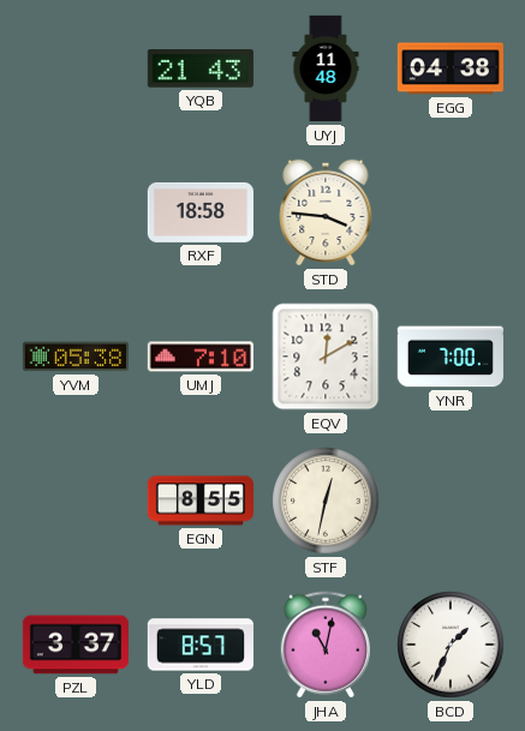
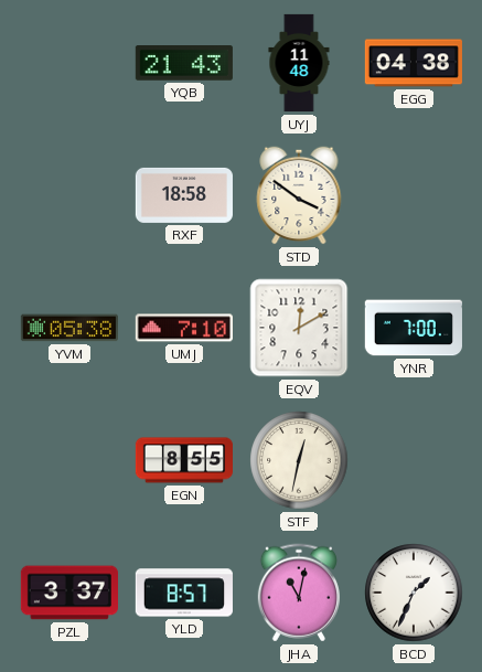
STD: 3:46 -> 3:51
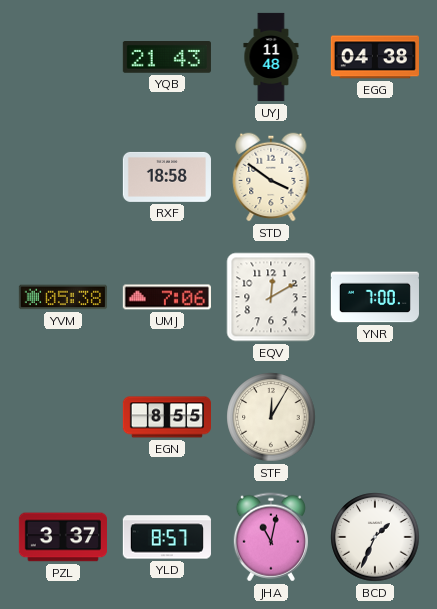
UMJ: 7:10 -> 7:06
STF: 12:32 -> 12:05
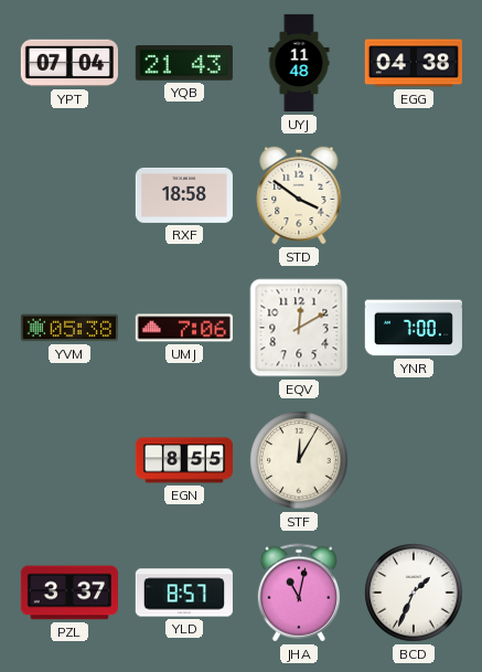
YPT: none -> 07:04
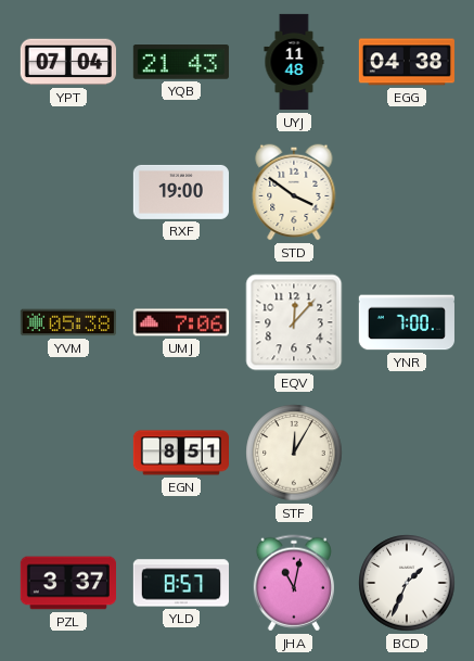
RXF: 18:58 -> 19:00
EQV: 12:10 -> 12:07
EGN: 8:55 -> 8:51
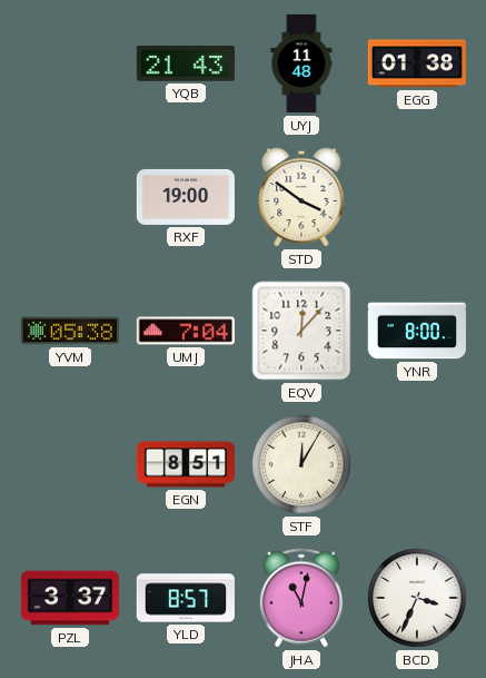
YPT: 07:04 -> none
EGG: 04:38 -> 01:38
UMJ: 7:06 -> 7:04
YNR: 7:00 -> 8:00
BCD: 1:34 -> 3:34
